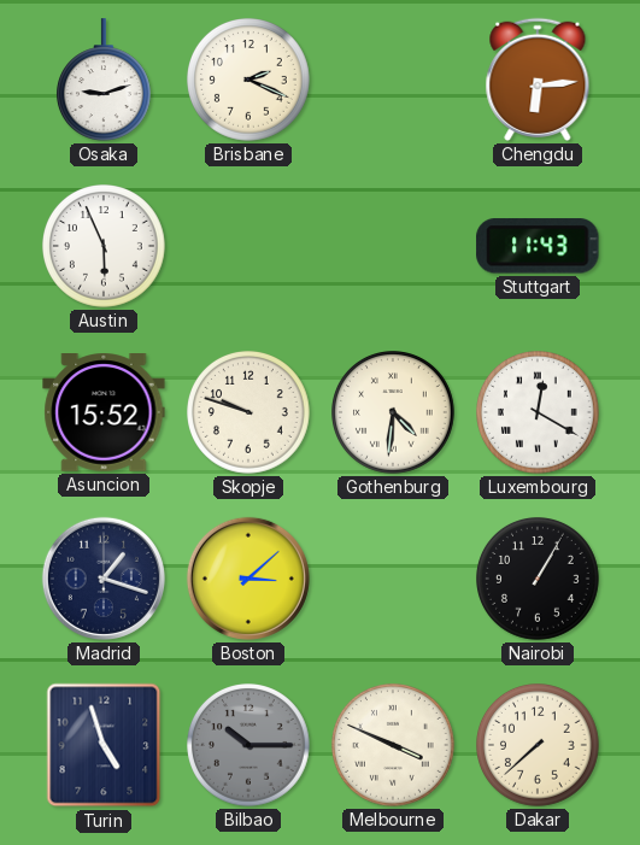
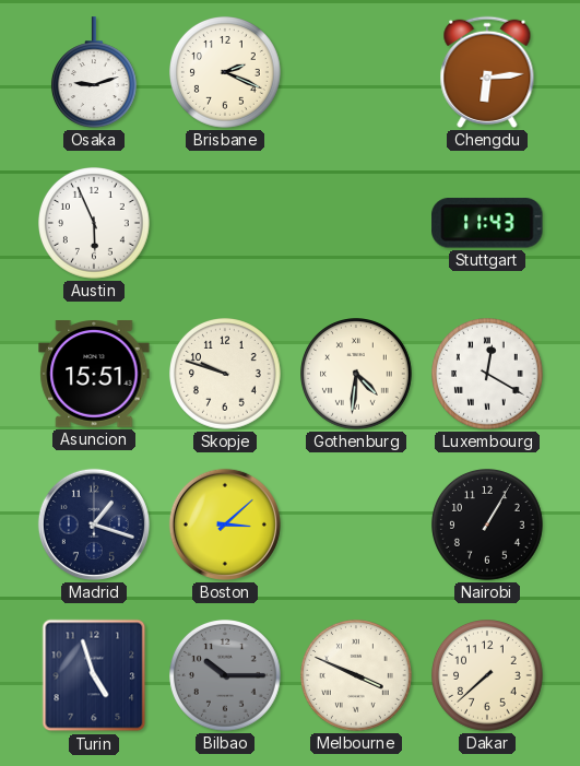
Asuncion: 15:52 -> 15:51
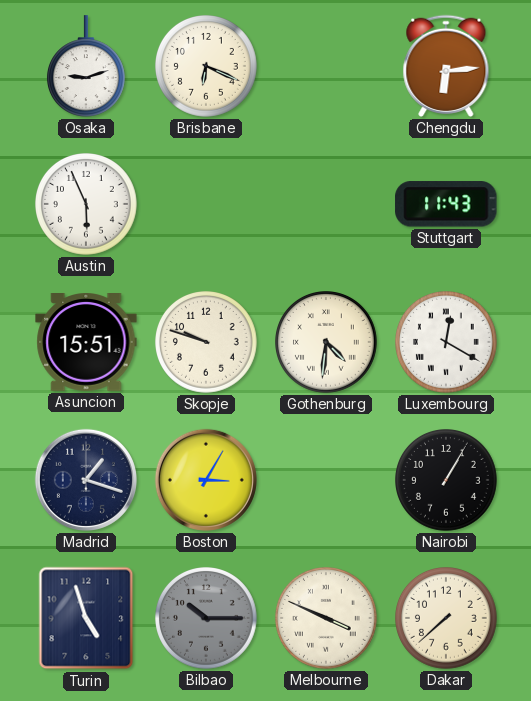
Brisbane: 2:19 -> 6:19
Boston: 3:08 -> 3:05
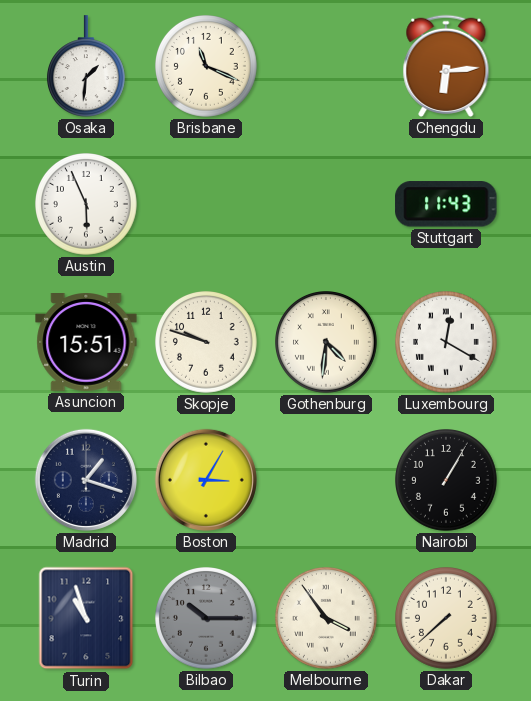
Osaka: 9:12 -> 1:31
Brisbane: 6:19 -> 11:19
Turin: 4:57 -> 10:57
Melbourne: 3:49 -> 3:54
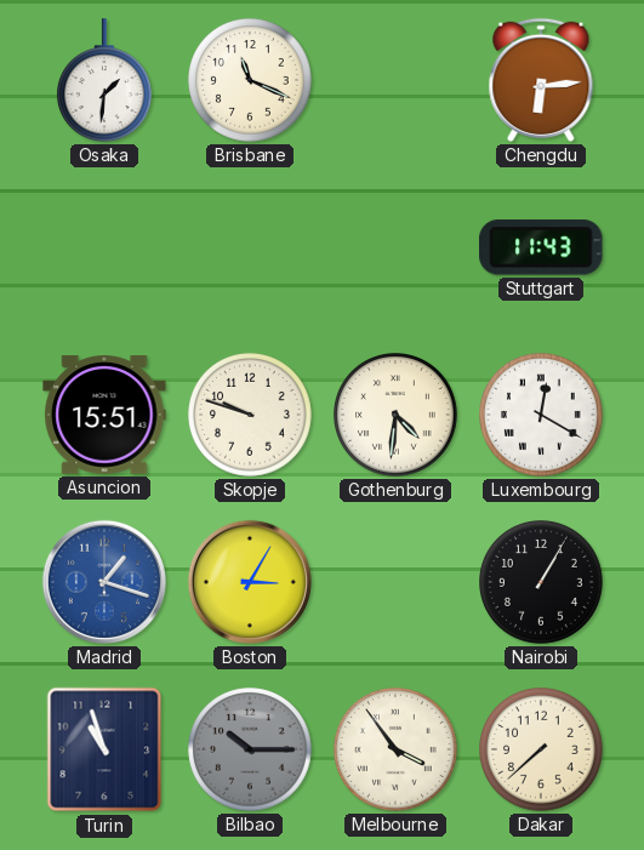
Austin: 5:56 -> none
Madrid dial: navy -> blue
